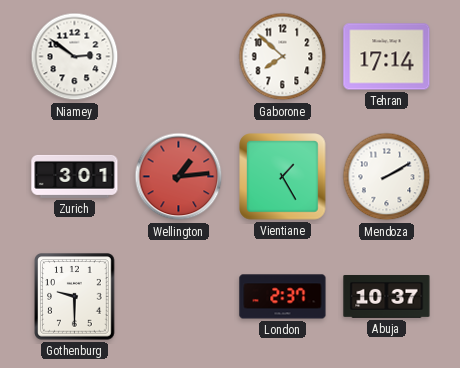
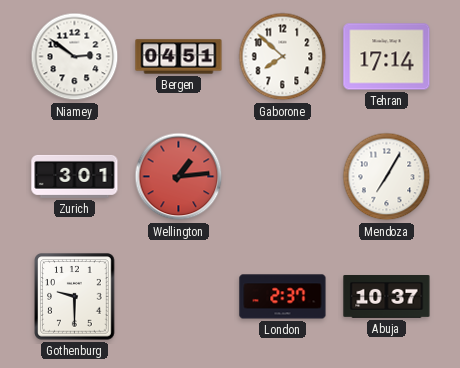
Bergen: none -> 04:51
Vientiane: 1:25 -> none
Mendoza: 2:10 -> 7:05
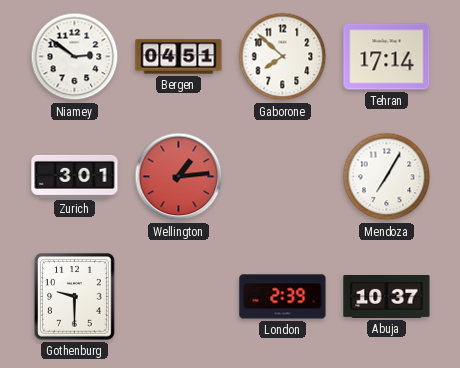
London: 2:37 -> 2:39
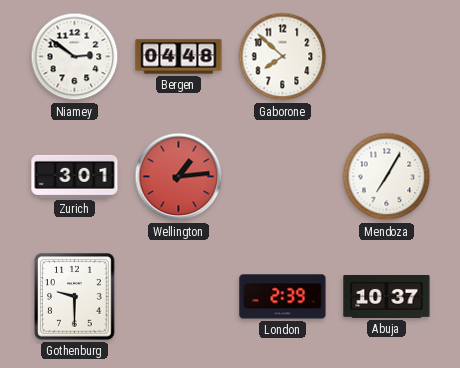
Bergen: 04:51 -> 04:48
Tehran: 17:14 -> none
